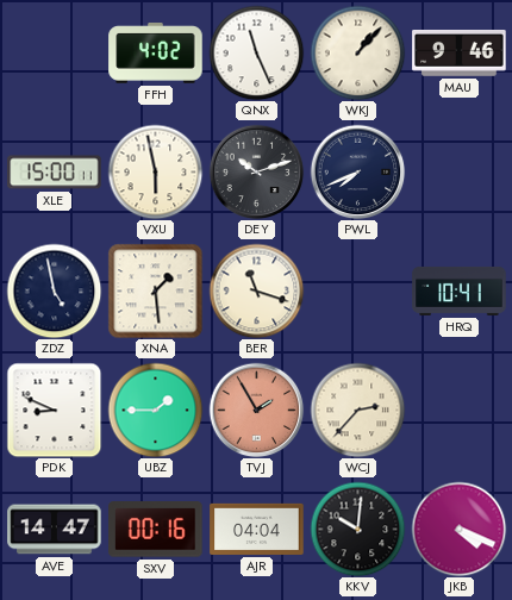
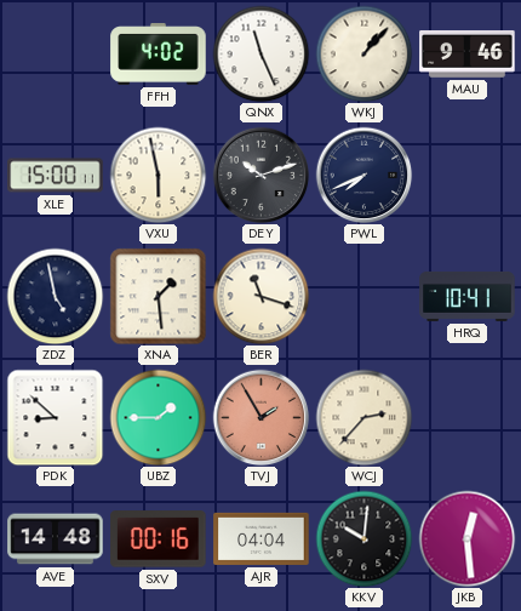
PDK: 8:49 -> 8:52
AVE: 14:47 -> 14:48
JKB: 4:19 -> 12:29
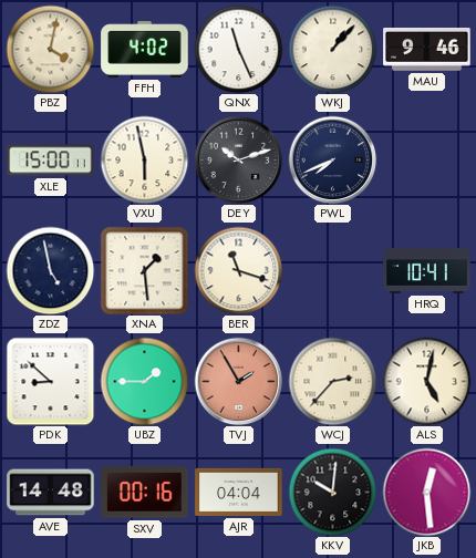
PBZ: none -> 4:02
ALS: none -> 5:02
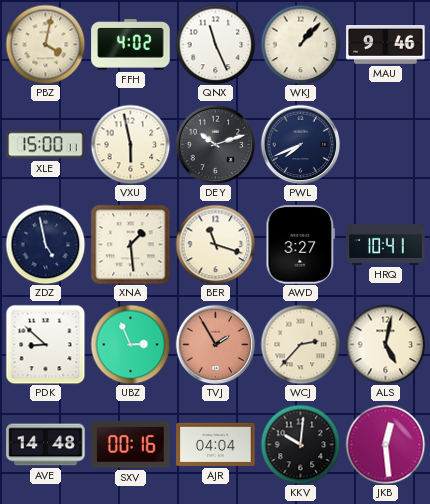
AWD: none -> 3:27
UBZ: 1:45 -> 2:56
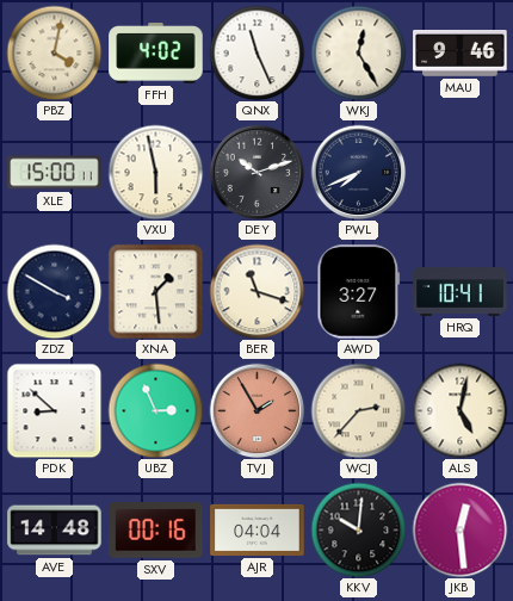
WKJ: 1:07 -> 12:25
ZDZ: 4:58 -> 3:50
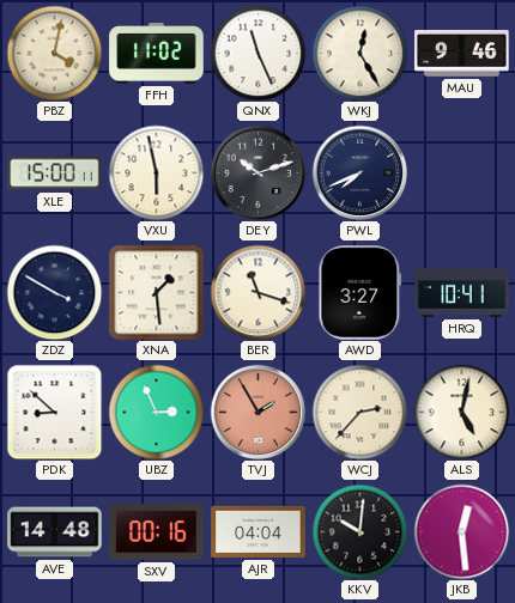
FFH: 4:02 -> 11:02
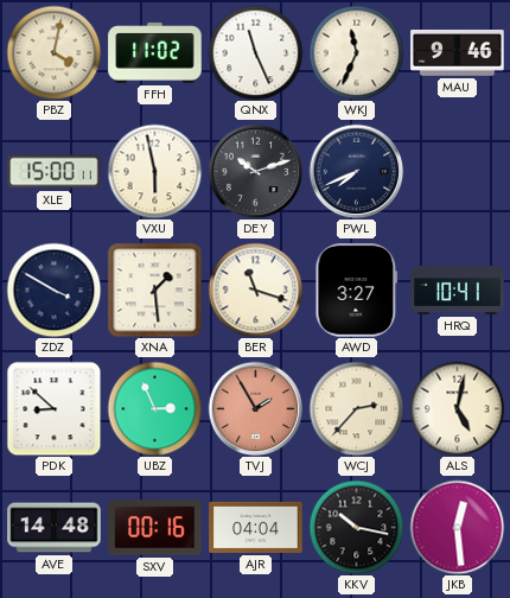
WKJ: 12:25 -> 11:34
KKV: 10:01 -> 10:17
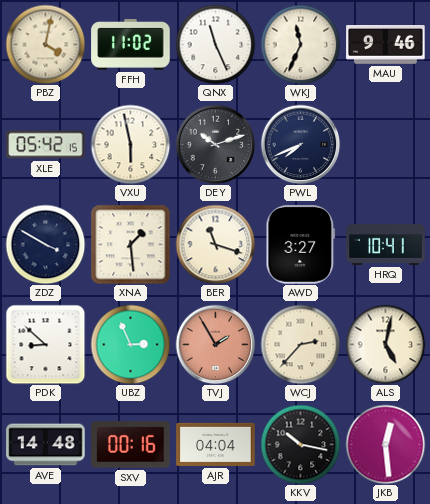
XLE: 15:00 -> 05:42
